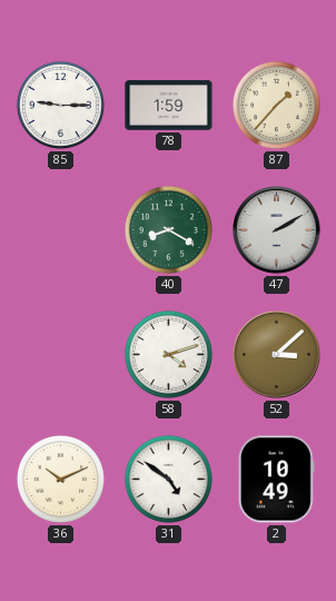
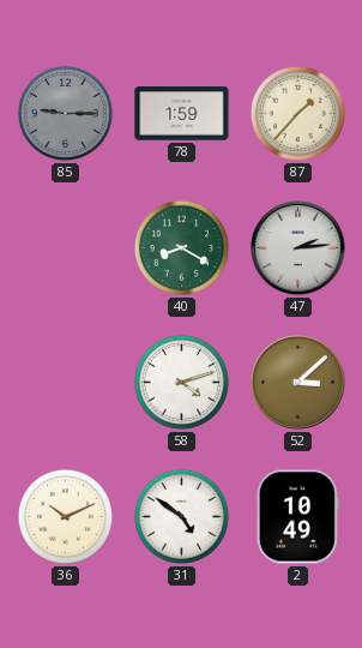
85 dial: white -> grey
47: 2:10 -> 2:14
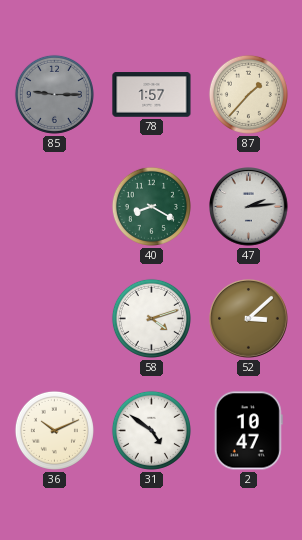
78: 1:59 -> 1:57
2: 10:49 -> 10:47
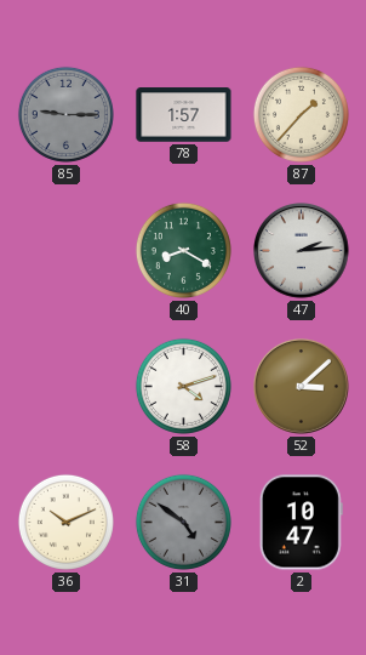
31 dial: white -> grey
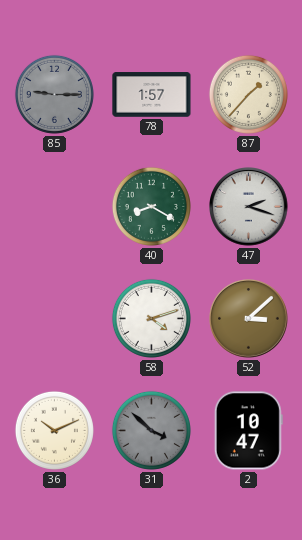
47: 2:14 -> 2:18
31: 4:51 -> 3:52
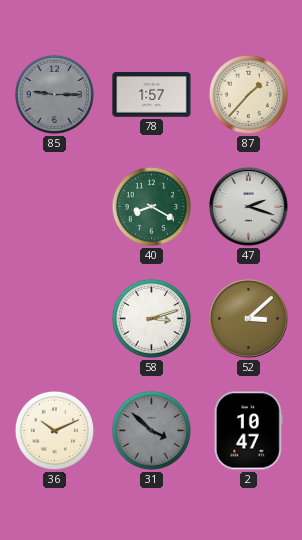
58: 4:12 -> 3:12
